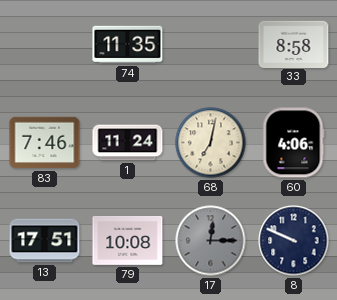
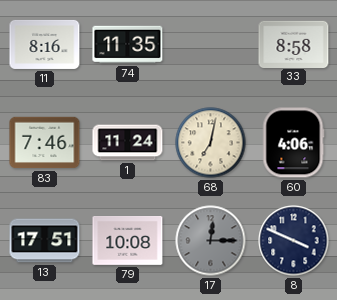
11: none -> 8:16
8: 9:49 -> 3:49
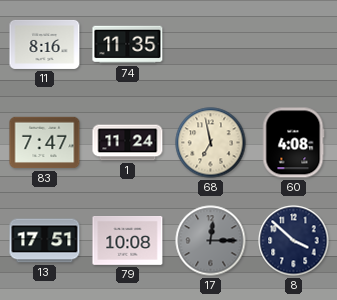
33: 8:58 -> none
83: 7:46 -> 7:47
68: 7:02 -> 6:58
60: 4:06 -> 4:08
8: 3:49 -> 3:52
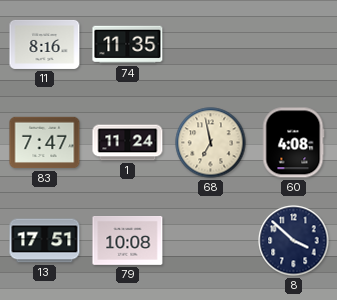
17: 12:15 -> none
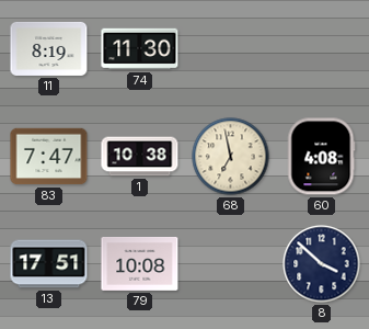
11: 8:16 -> 8:19
74: 11:35 -> 11:30
1: 11:24 -> 10:38
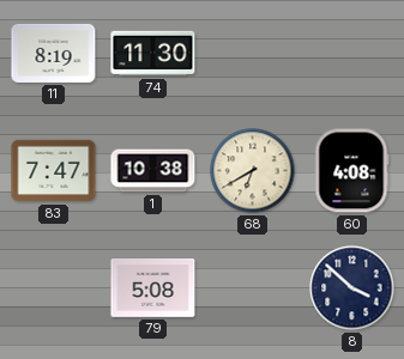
68: 6:58 -> 6:40
13: 17:51 -> none
79: 10:08 -> 5:08
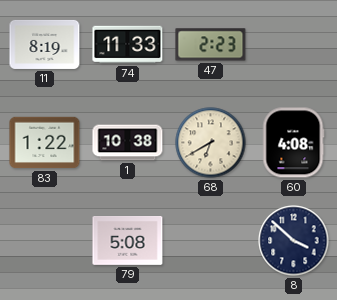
74: 11:30 -> 11:33
47: none -> 2:23
83: 7:47 -> 1:22
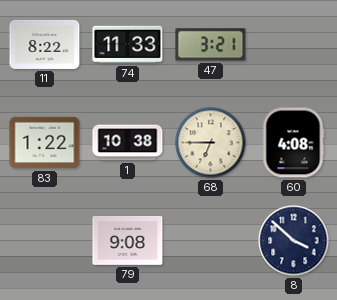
11: 8:19 -> 8:22
47: 2:23 -> 3:21
68: 6:40 -> 6:45
79: 5:08 -> 9:08
